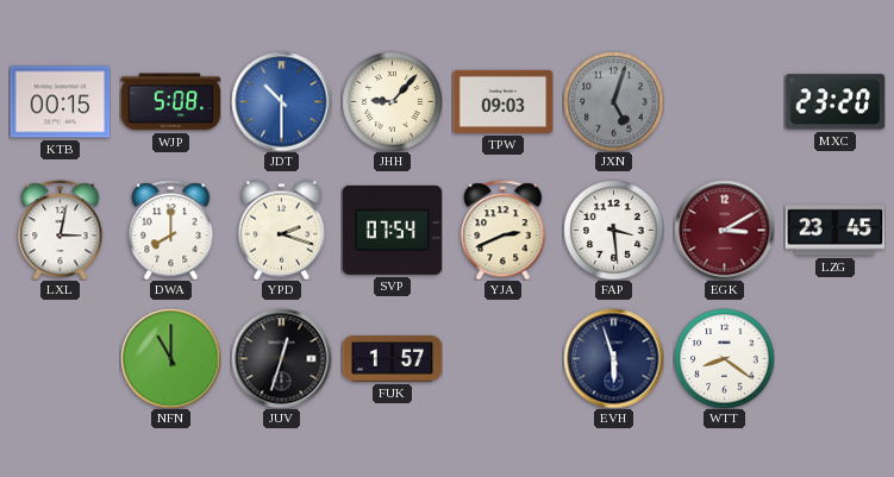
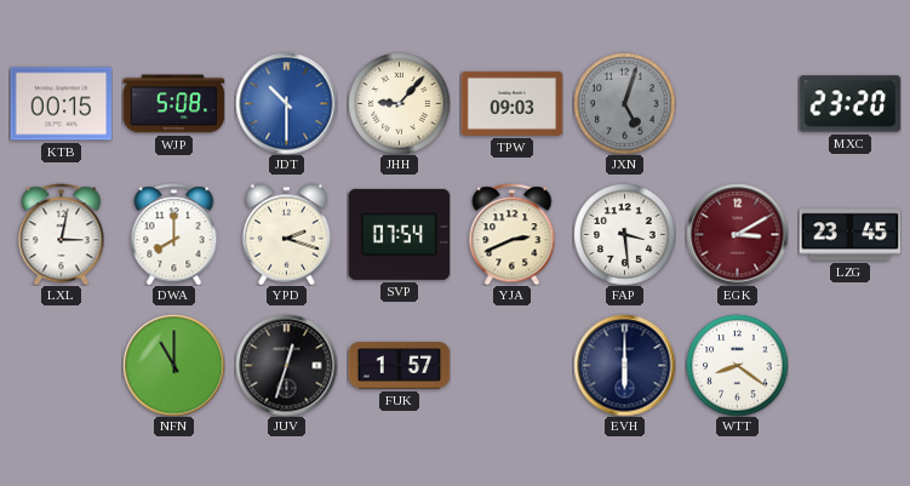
EVH: 5:57 -> 6:00
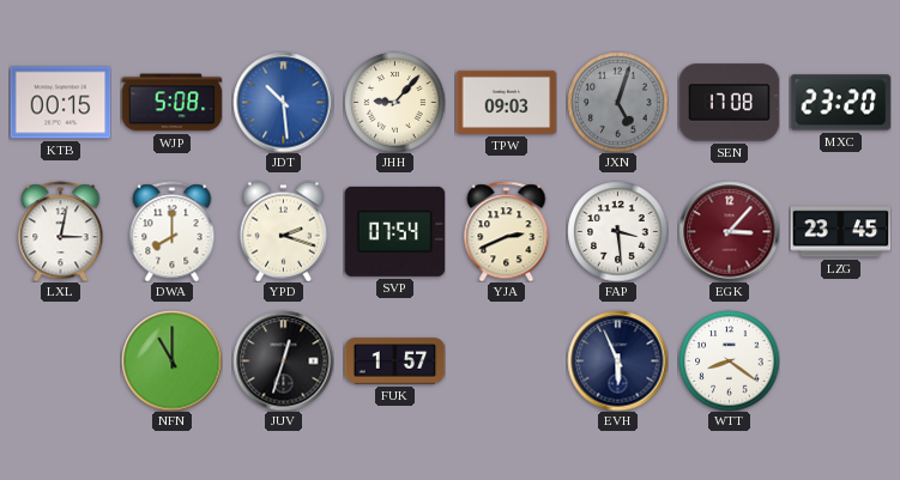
JDT: 10:30 -> 10:29
SEN: none -> 17:08
EGK: 3:10 -> 3:07
EVH: 6:00 -> 5:56
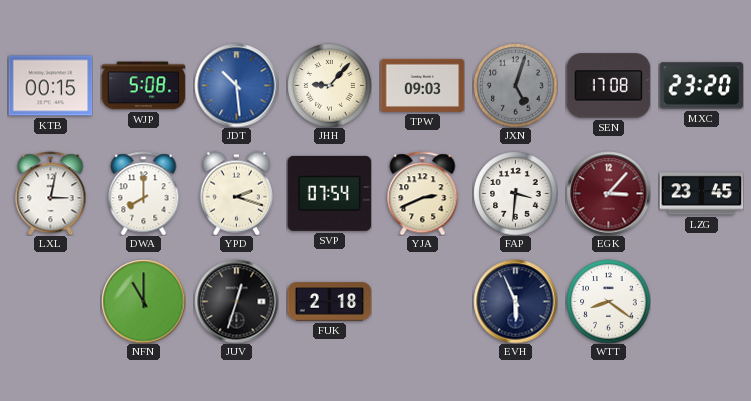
FAP: 3:29 -> 3:31
FUK: 1:57 -> 2:18
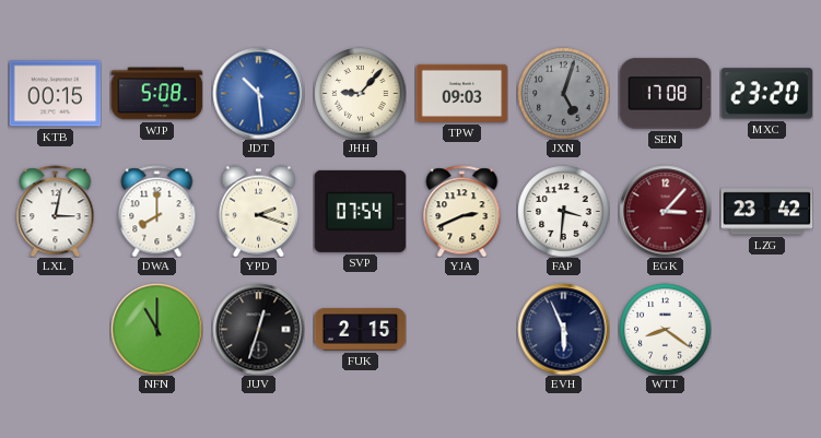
LZG: 23:45 -> 23:42
FUK: 2:18 -> 2:15
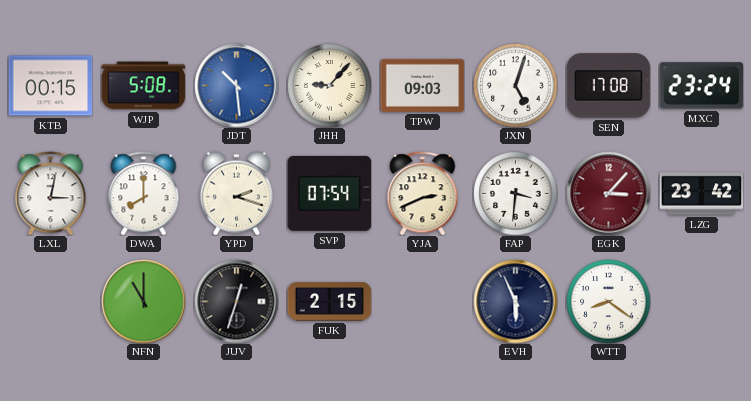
JXN dial: grey -> white
MXC: 23:20 -> 23:24
